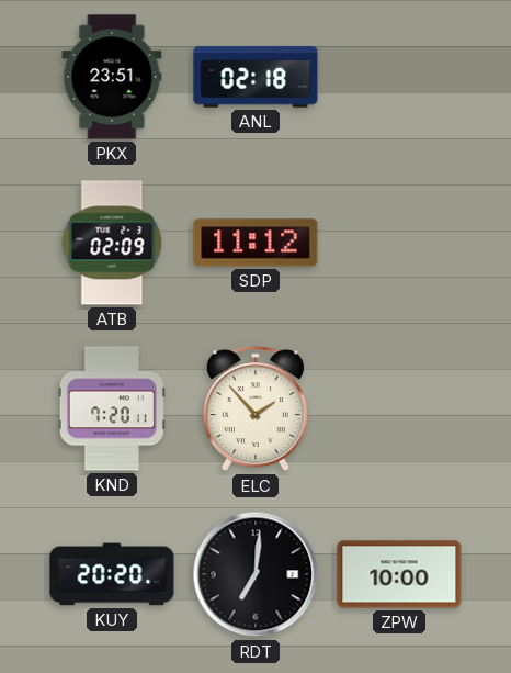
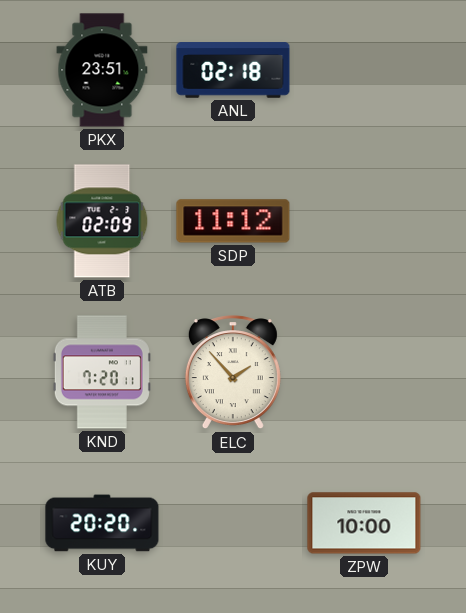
RDT: 7:01 -> none
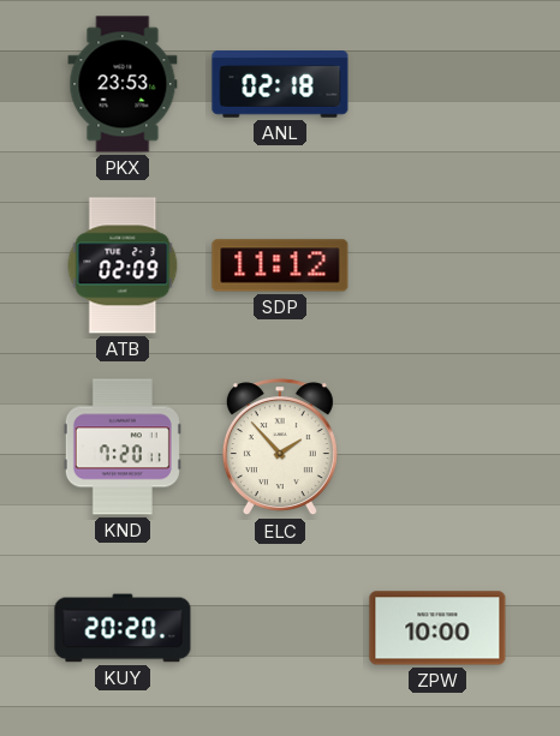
PKX: 23:51 -> 23:53
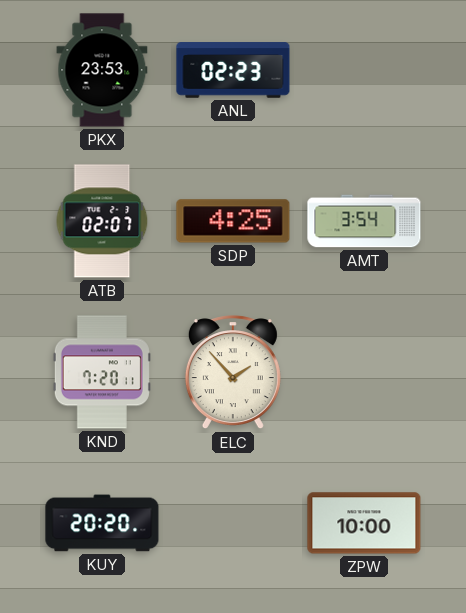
ANL: 02:18 -> 02:23
ATB: 02:09 -> 02:07
SDP: 11:12 -> 4:25
AMT: none -> 3:54
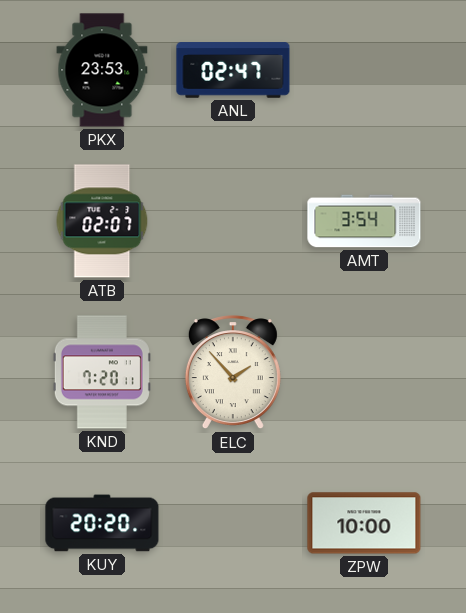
ANL: 02:23 -> 02:47
SDP: 4:25 -> none
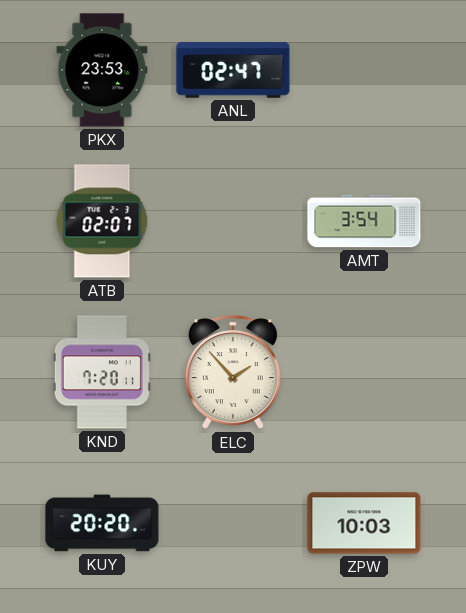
ZPW: 10:00 -> 10:03
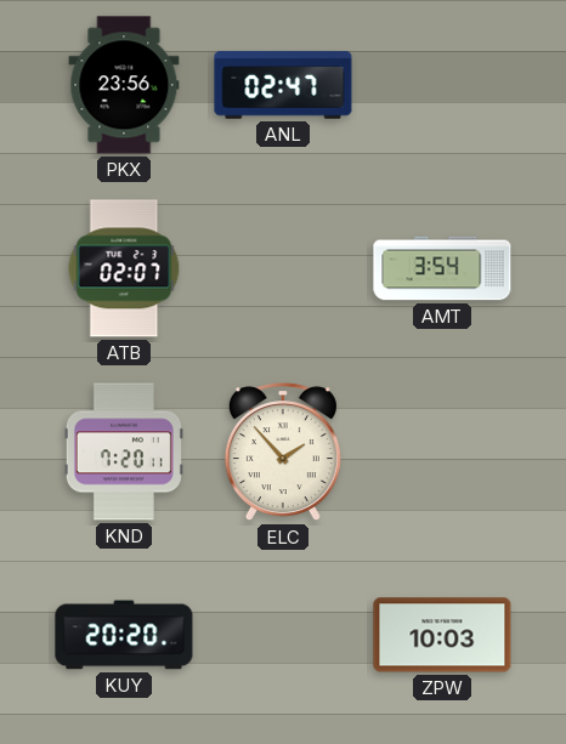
PKX: 23:53 -> 23:56
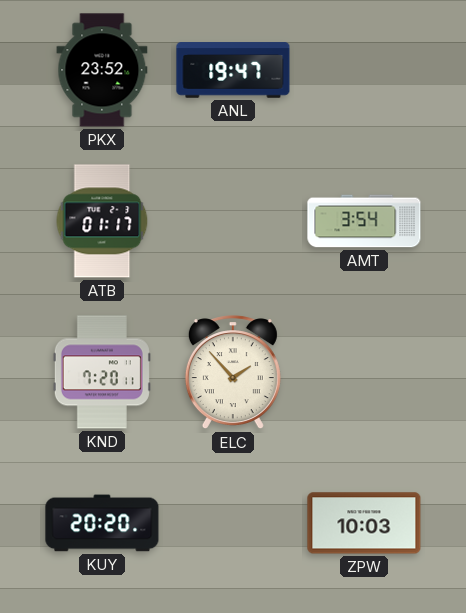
PKX: 23:56 -> 23:52
ANL: 02:47 -> 19:47
ATB: 02:07 -> 01:17
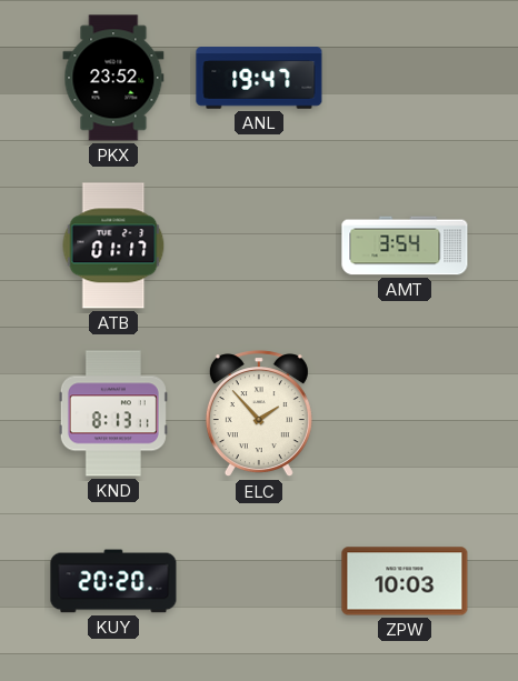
KND: 7:20 -> 8:13
